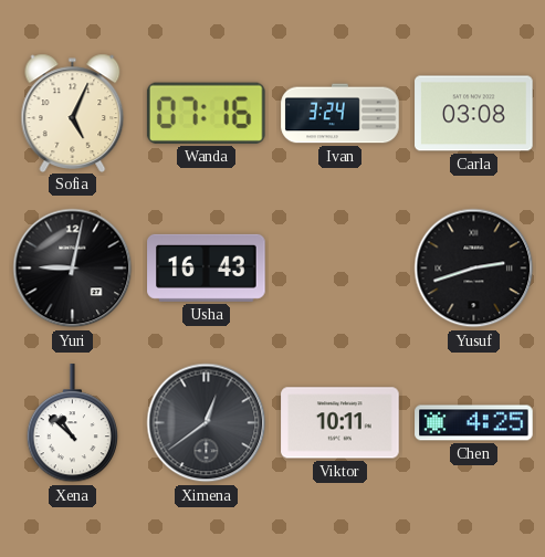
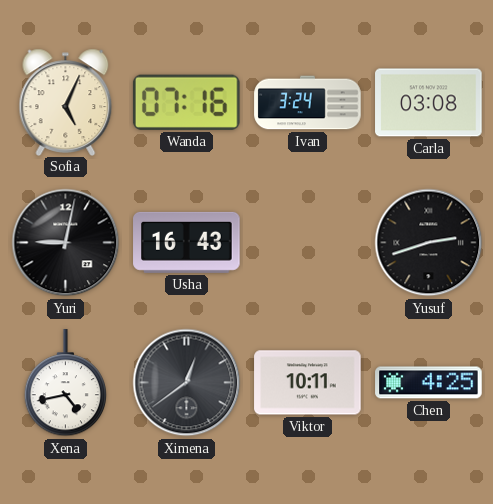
Xena: 10:52 -> 4:43
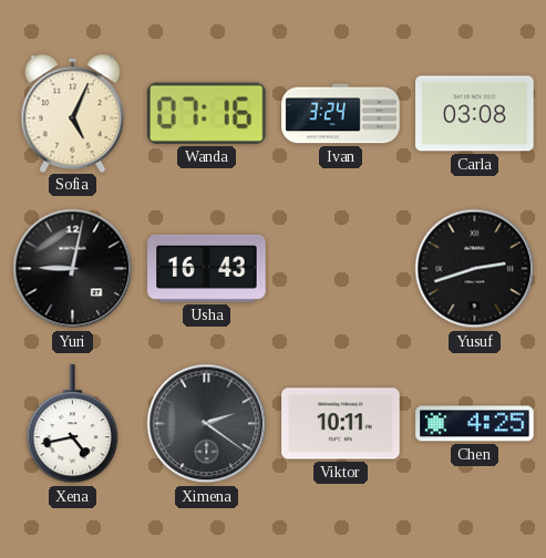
Ximena: 12:39 -> 2:21
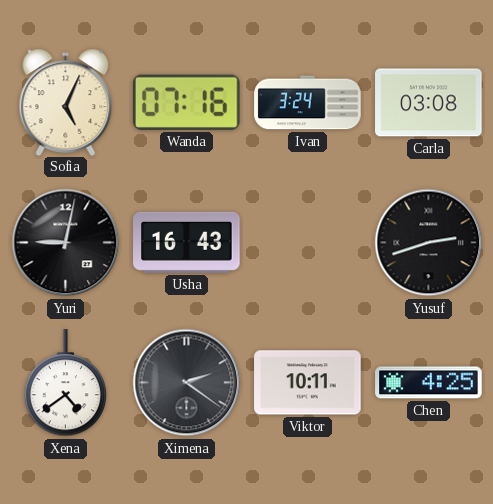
Xena: 4:43 -> 4:39
